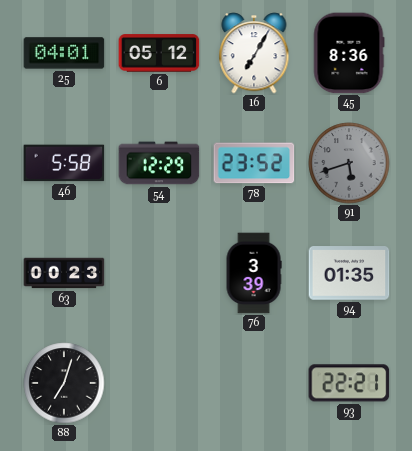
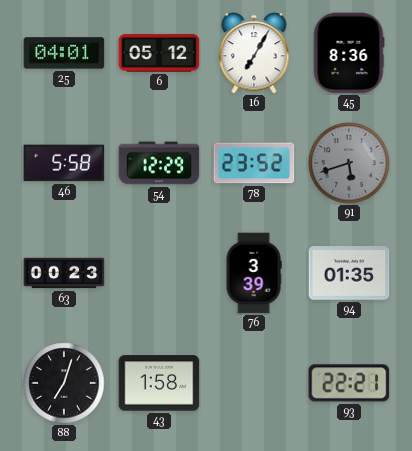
43: none -> 1:58
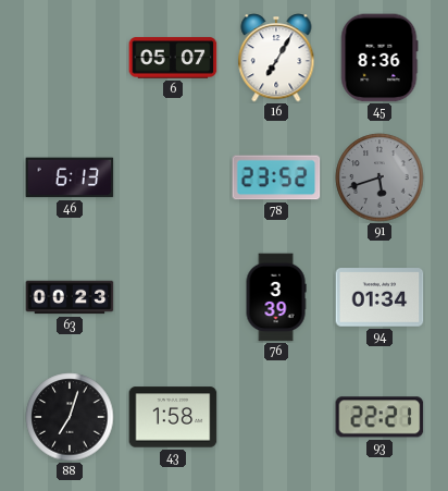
25: 04:01 -> none
6: 05:12 -> 05:07
46: 5:58 -> 6:13
54: 12:29 -> none
94: 01:35 -> 01:34
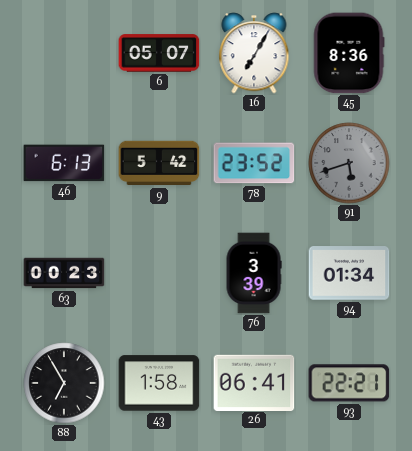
9: none -> 5:42
88: 7:03 -> 6:55
26: none -> 06:41
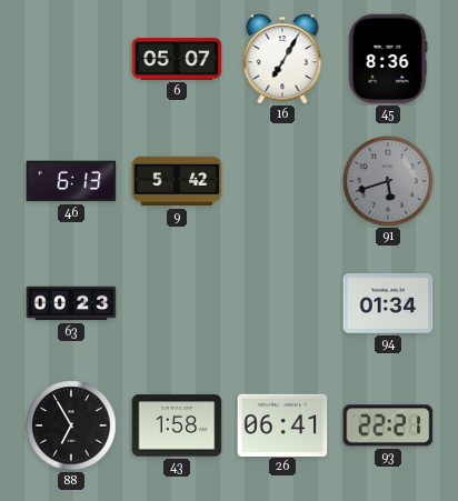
78: 23:52 -> none
76: 3:39 -> none
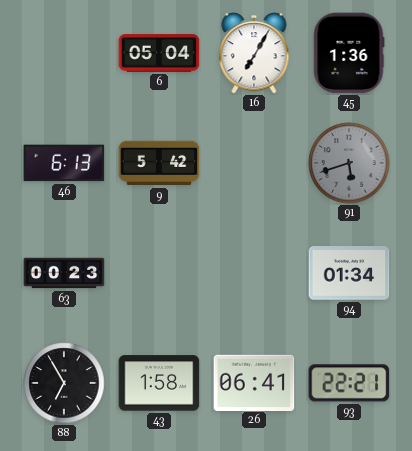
6: 05:07 -> 05:04
45: 8:36 -> 1:36
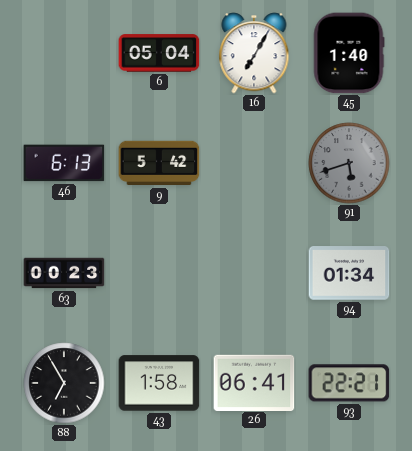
45: 1:36 -> 1:40
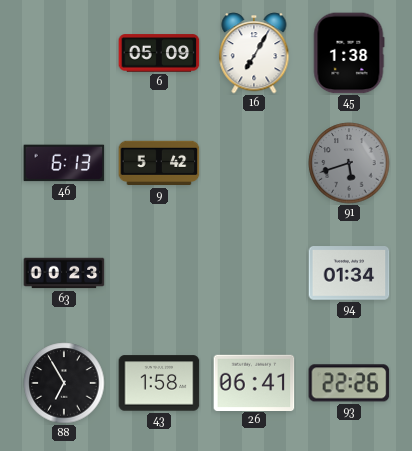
6: 05:04 -> 05:09
45: 1:40 -> 1:38
93: 22:21 -> 22:26
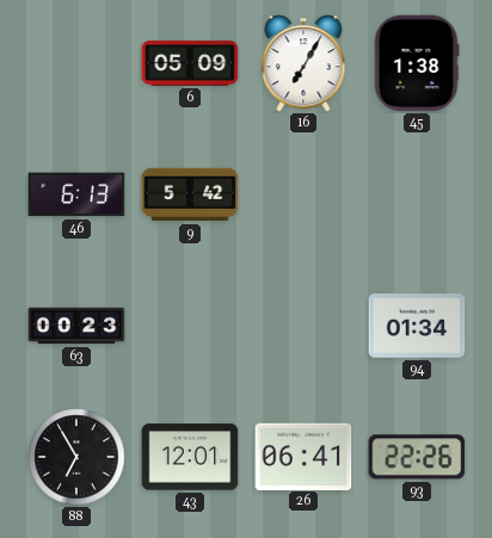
91: 5:42 -> none
43: 1:58 -> 12:01
